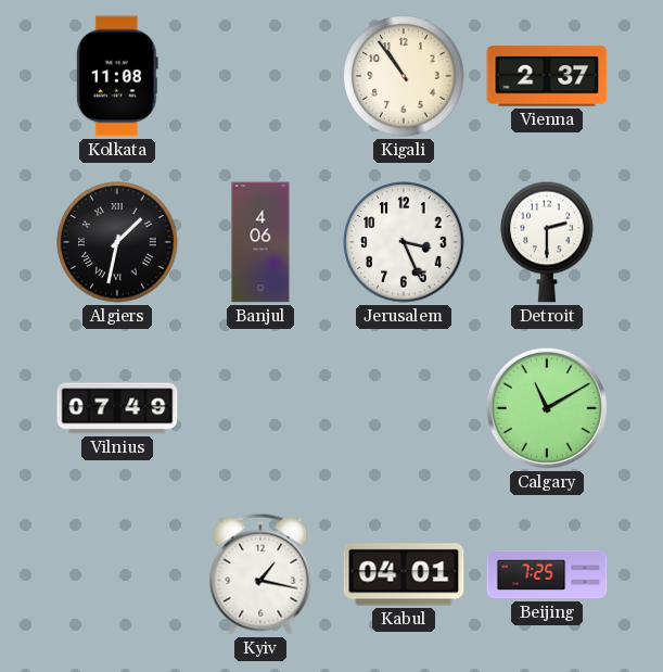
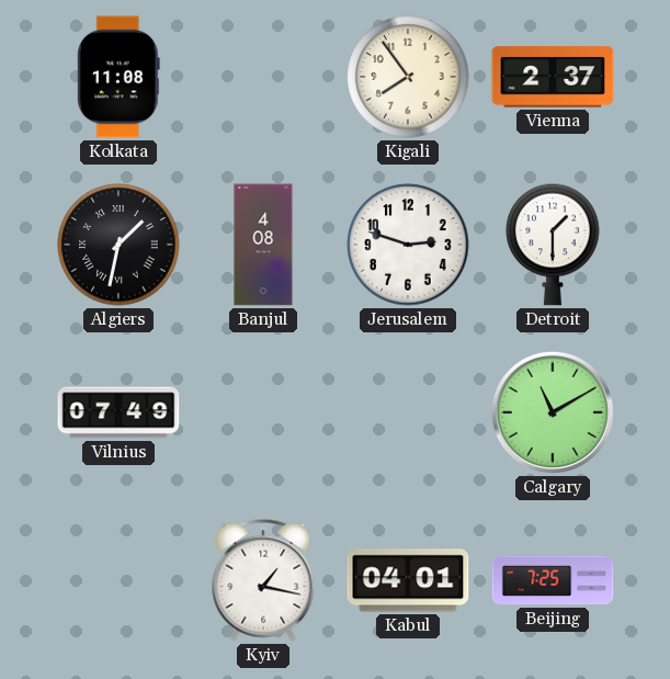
Kigali: 10:54 -> 7:54
Banjul: 4:06 -> 4:08
Jerusalem: 3:26 -> 2:48
Detroit: 2:30 -> 1:30
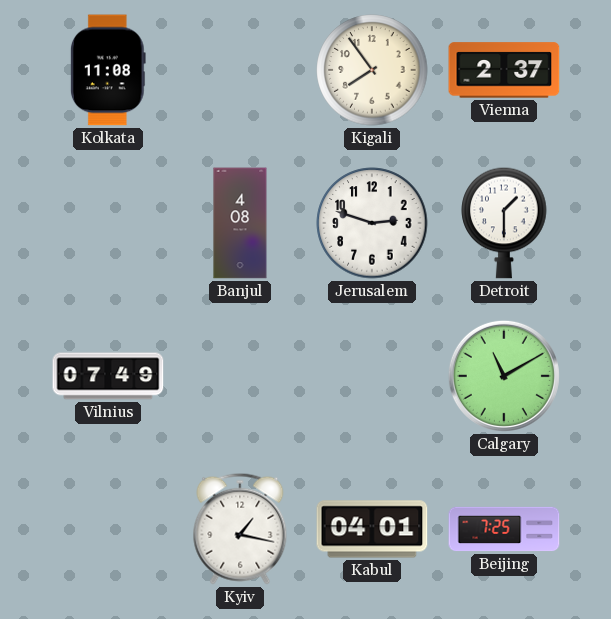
Algiers: 1:32 -> none
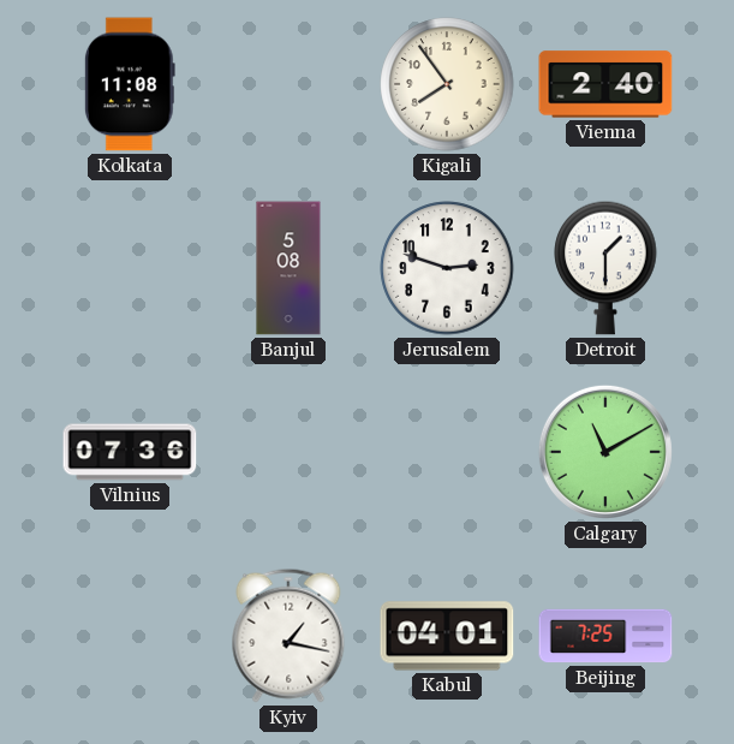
Vienna: 2:37 -> 2:40
Banjul: 4:08 -> 5:08
Vilnius: 07:49 -> 07:36
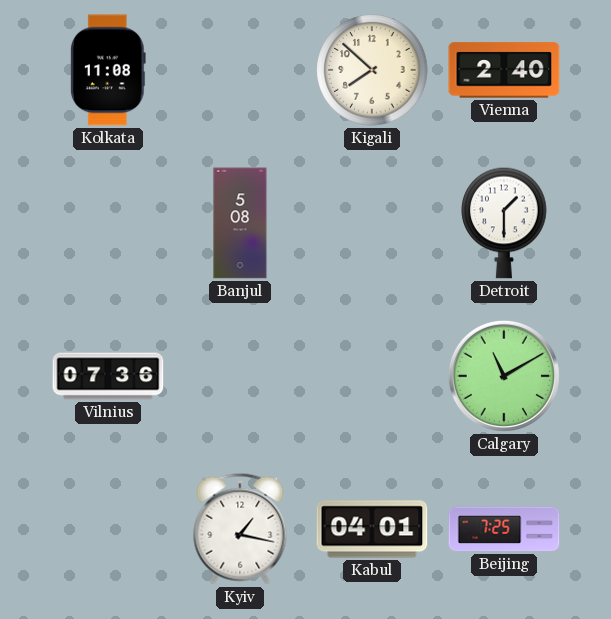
Kigali: 7:54 -> 7:52
Jerusalem: 2:48 -> none
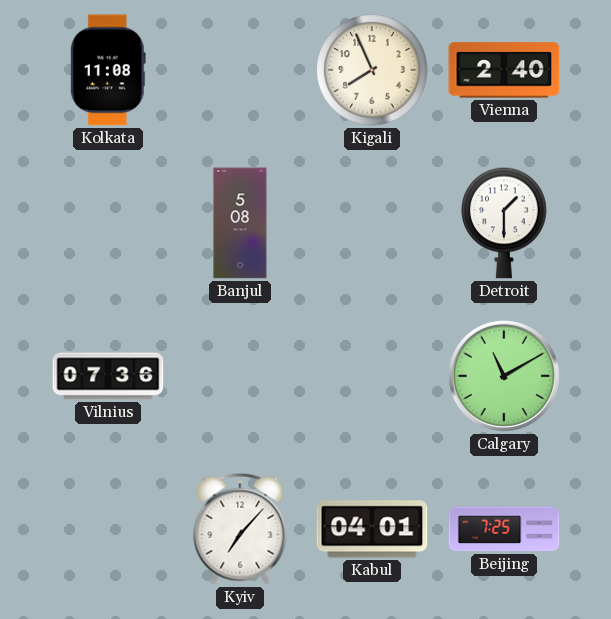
Kigali: 7:52 -> 7:56
Kyiv: 1:17 -> 7:07
